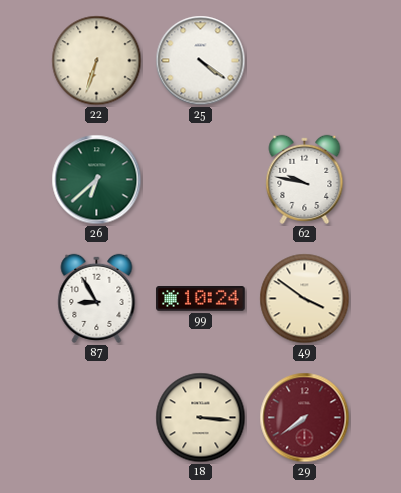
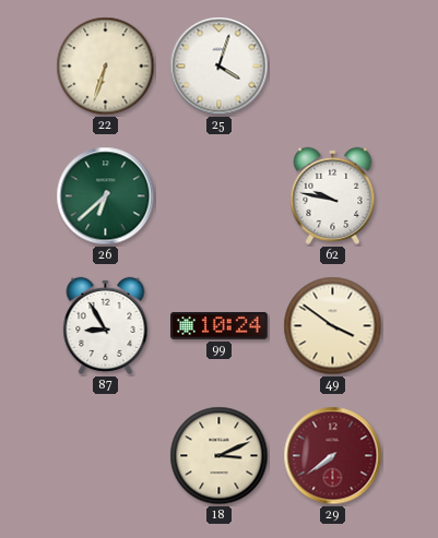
25: 4:21 -> 4:03
18: 3:16 -> 3:11
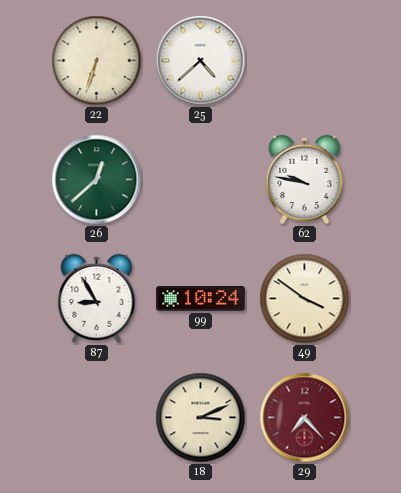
25: 4:03 -> 4:38
26: 6:38 -> 12:38
29: 7:39 -> 7:23
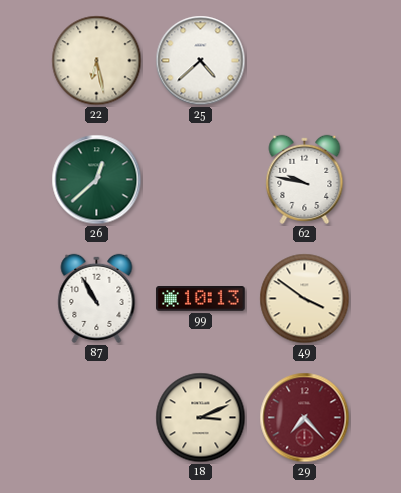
22: 6:33 -> 6:28
87: 8:55 -> 10:55
99: 10:24 -> 10:13
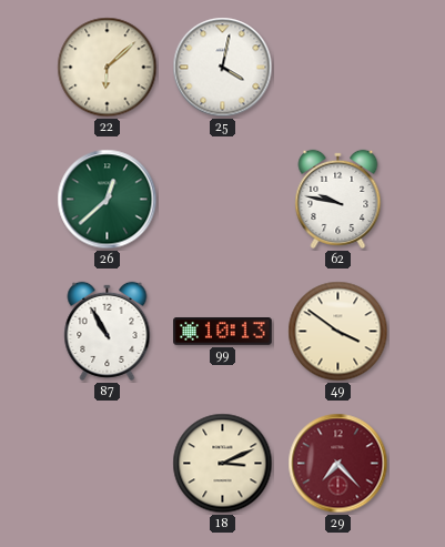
22: 6:28 -> 6:08
25: 4:38 -> 4:02
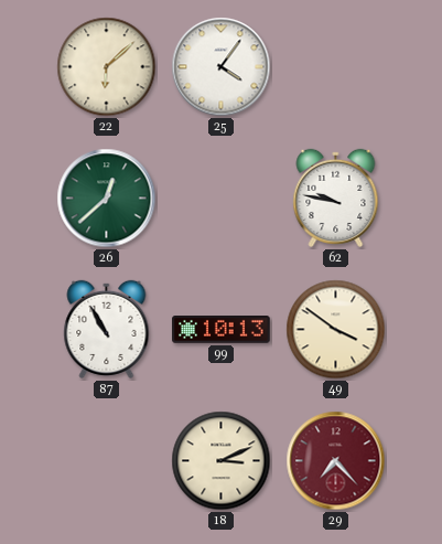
25: 4:02 -> 4:06
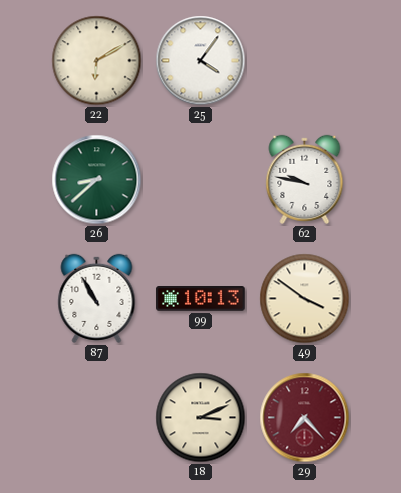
22: 6:08 -> 6:10
26: 12:38 -> 8:38
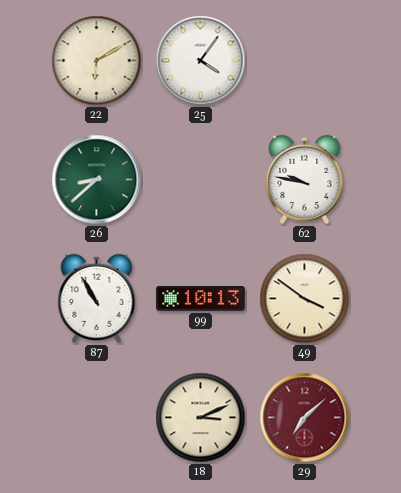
29: 7:23 -> 7:08
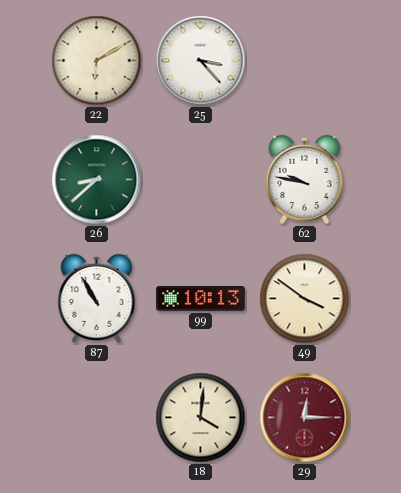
25: 4:06 -> 3:23
18: 3:11 -> 4:01
29: 7:08 -> 12:15
